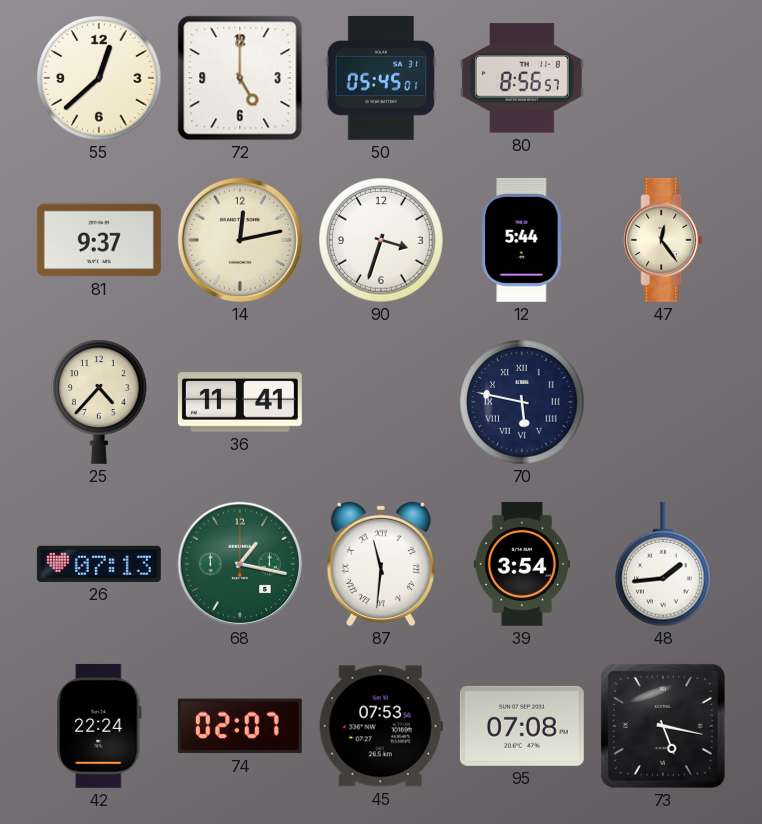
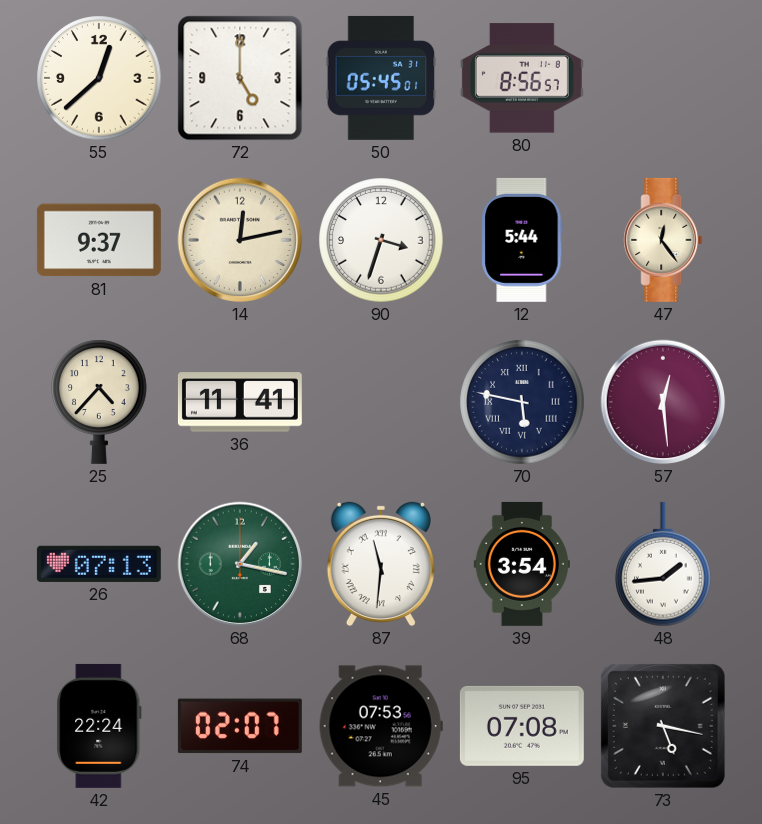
57: none -> 12:29
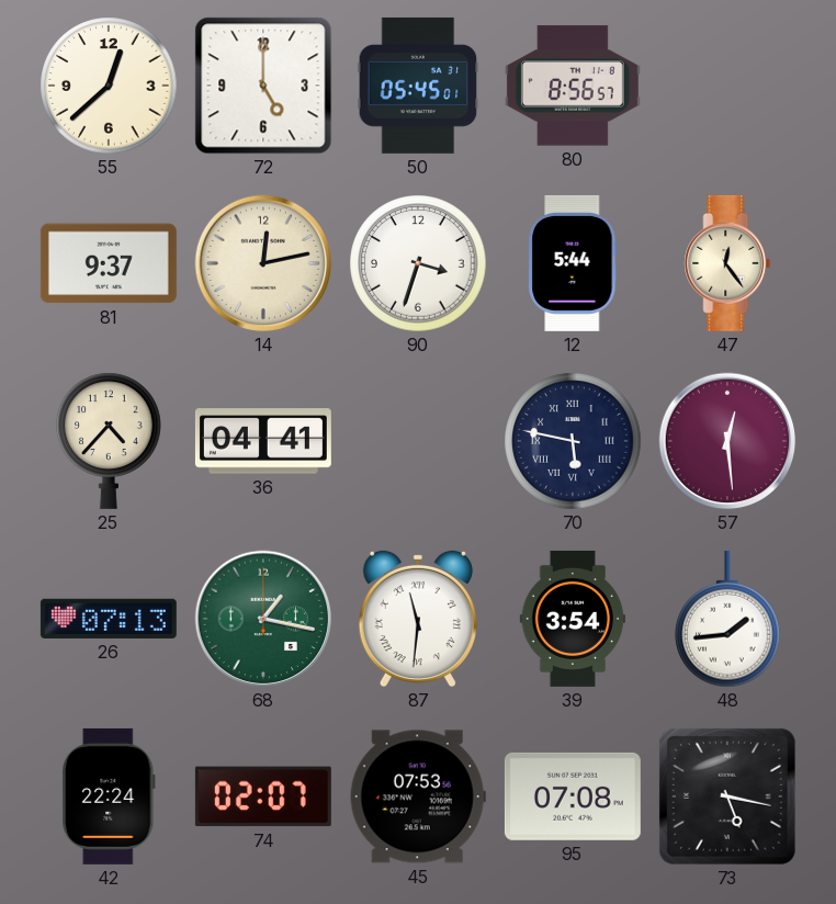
36: 11:41 -> 04:41
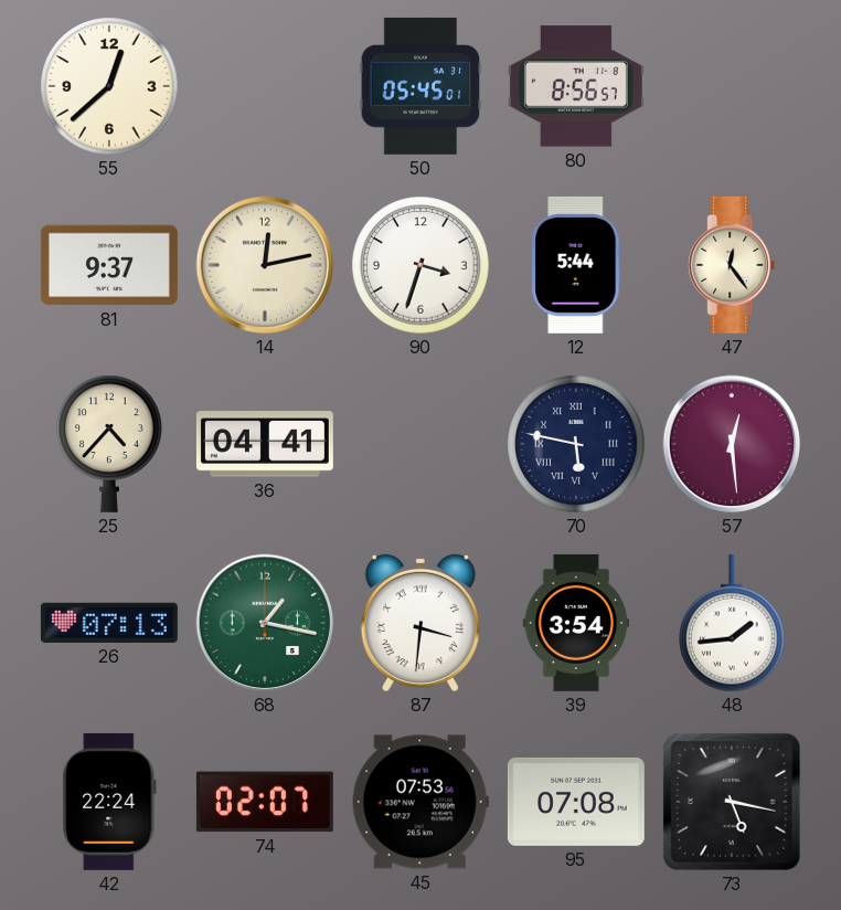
72: 5:00 -> none
87: 11:31 -> 3:31
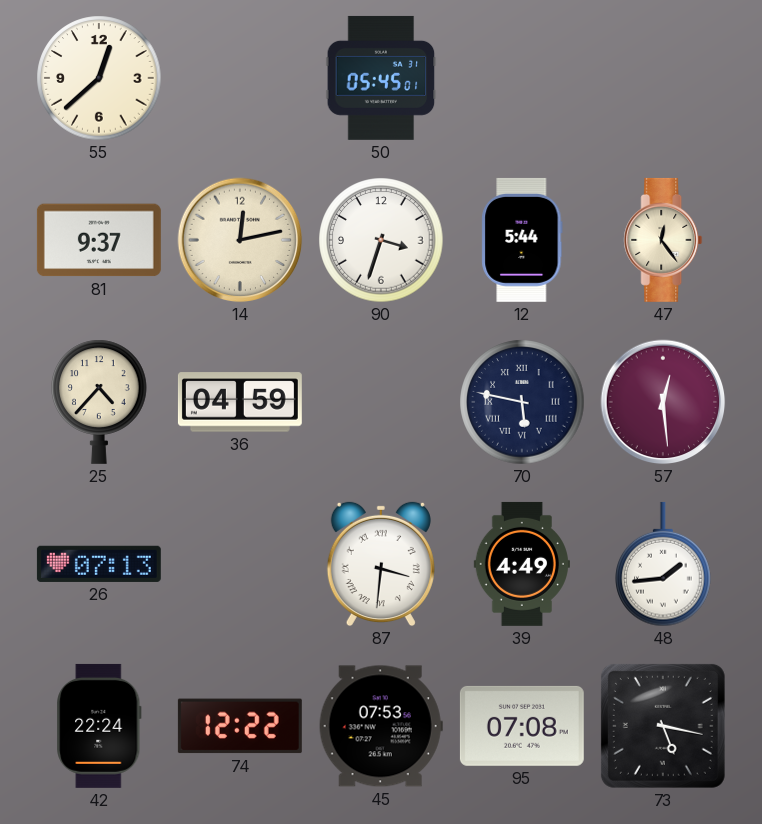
80: 8:56 -> none
36: 04:41 -> 04:59
68: 1:17 -> none
39: 3:54 -> 4:49
74: 02:07 -> 12:22
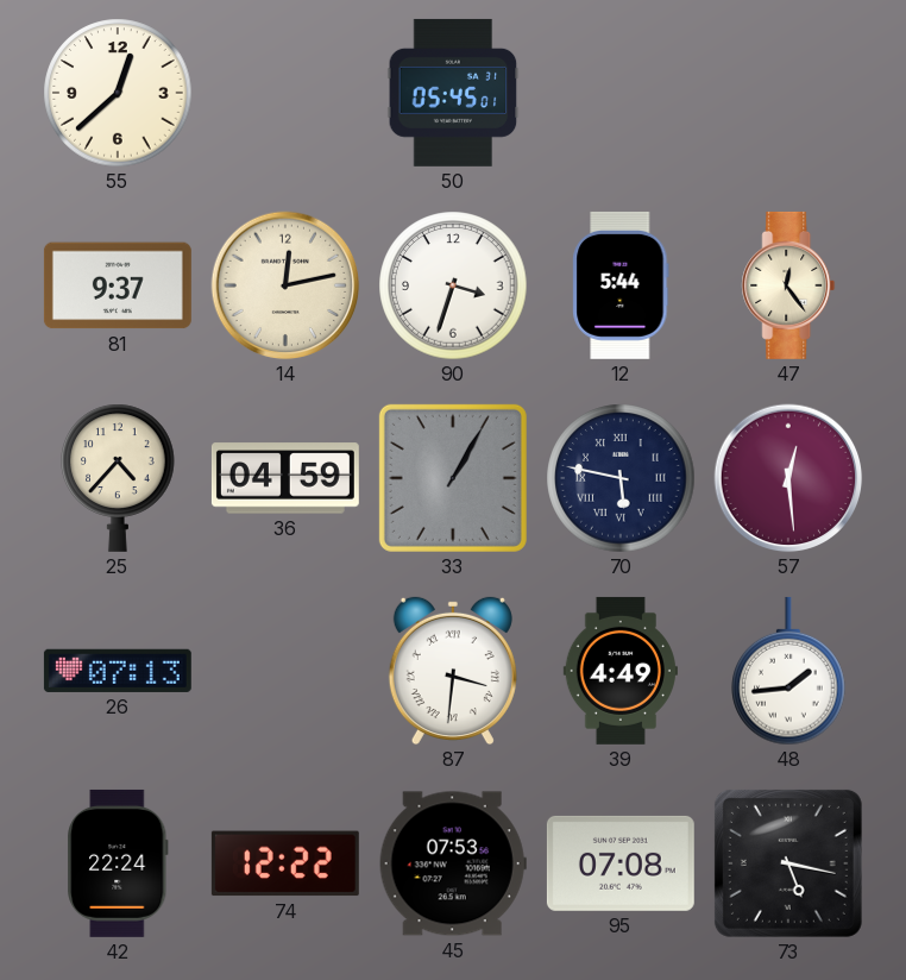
33: none -> 1:05
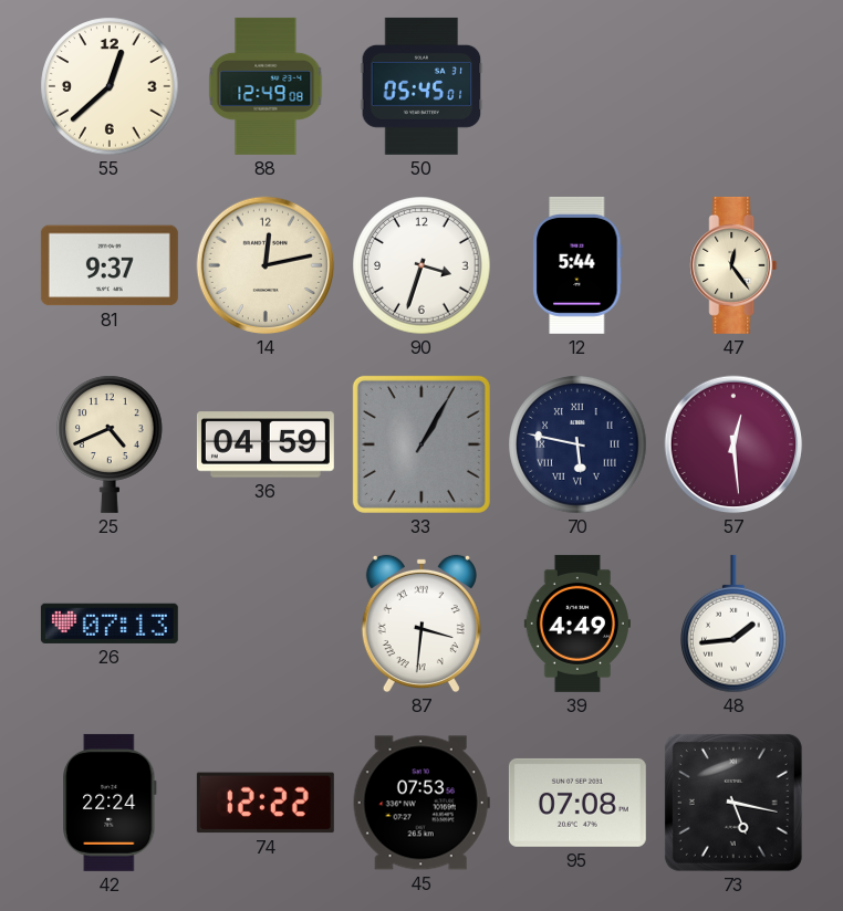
88: none -> 12:49
25: 4:37 -> 4:41
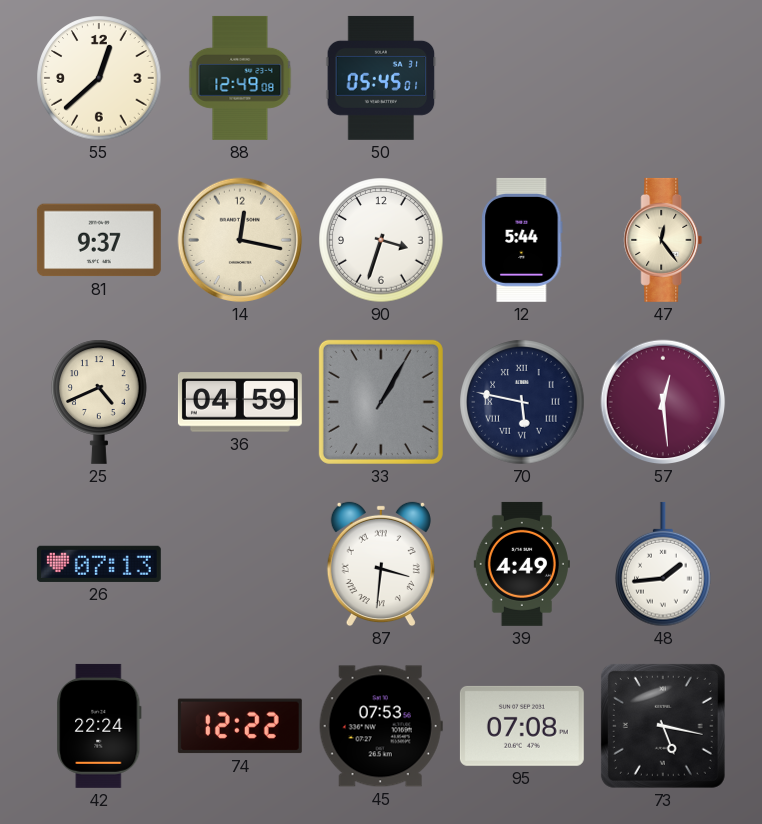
14: 12:13 -> 12:17
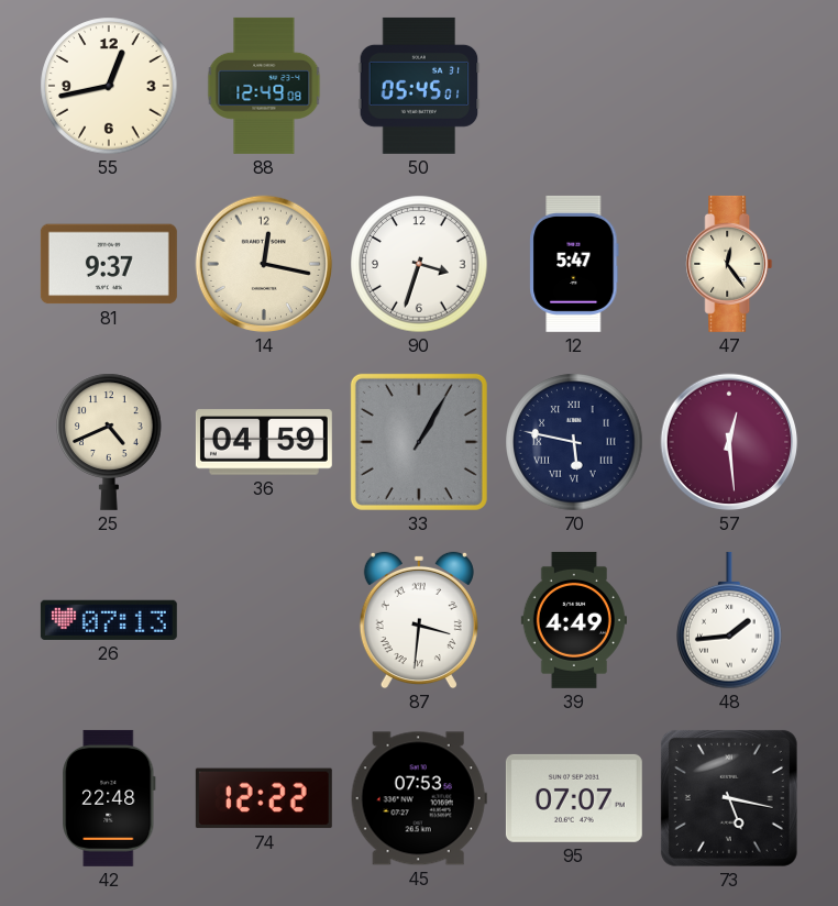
55: 12:38 -> 12:43
12: 5:44 -> 5:47
42: 22:24 -> 22:48
95: 07:08 -> 07:07
